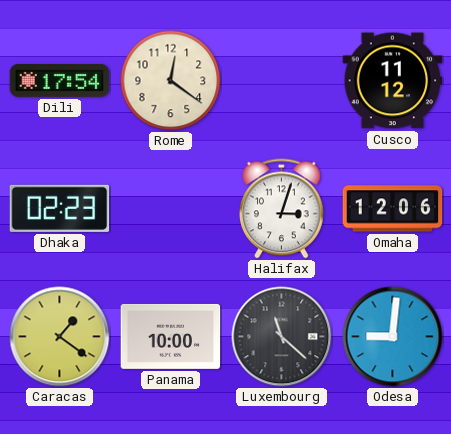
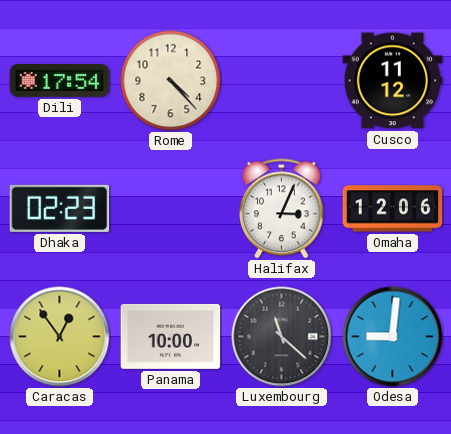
Rome: 12:21 -> 4:23
Halifax: 3:03 -> 3:04
Caracas: 1:21 -> 12:54
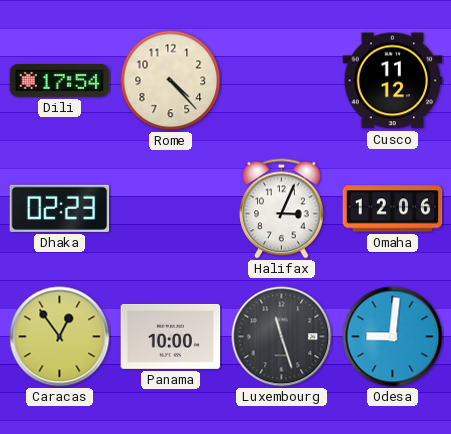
Luxembourg: 11:22 -> 11:27
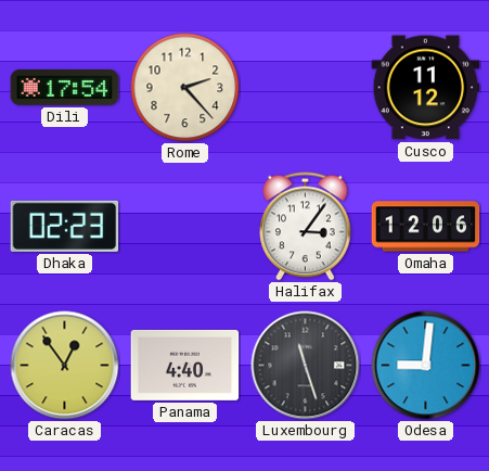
Rome: 4:23 -> 2:23
Halifax: 3:04 -> 3:06
Panama: 10:00 -> 4:40
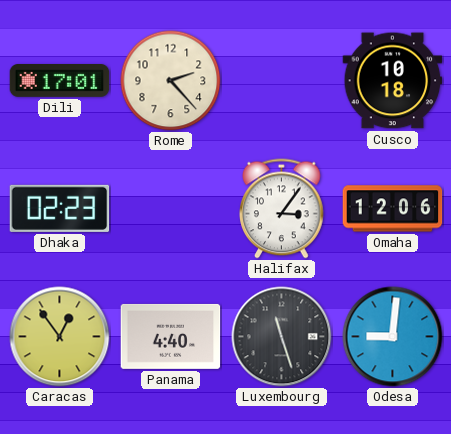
Dili: 17:54 -> 17:01
Cusco: 11:12 -> 10:18
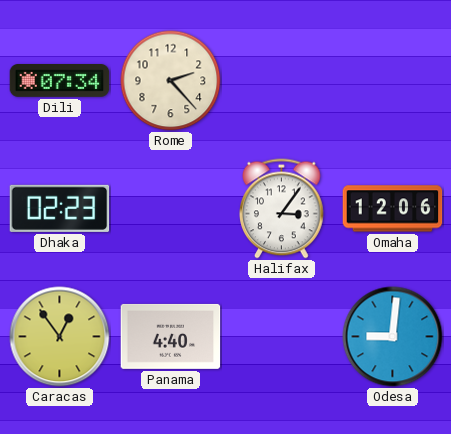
Dili: 17:01 -> 07:34
Cusco: 10:18 -> none
Luxembourg: 11:27 -> none
